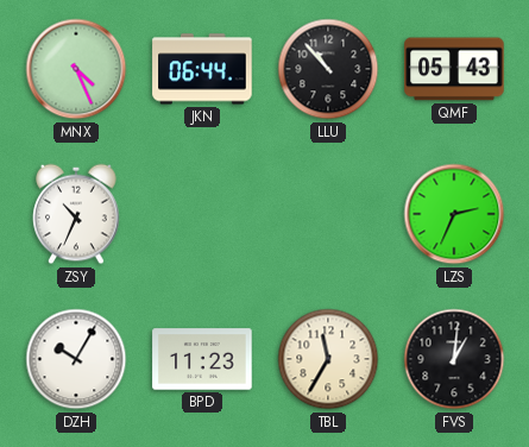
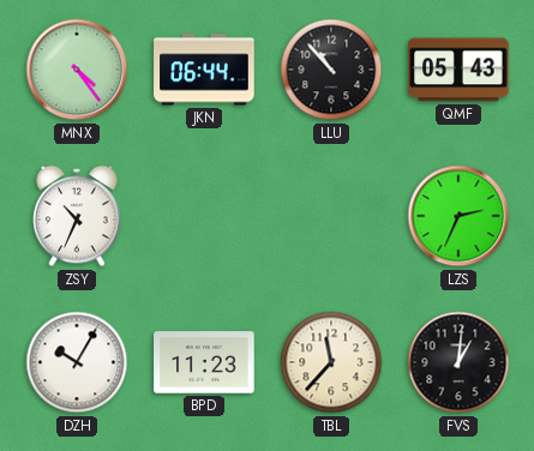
MNX: 4:26 -> 4:24
TBL: 11:35 -> 11:37
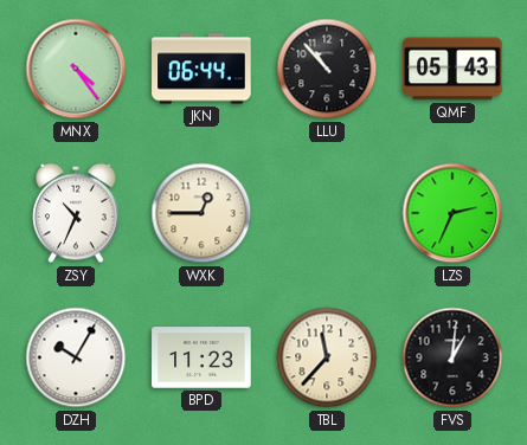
WXK: none -> 12:45
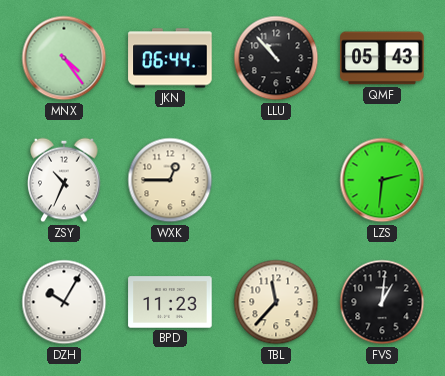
LZS: 2:34 -> 2:31
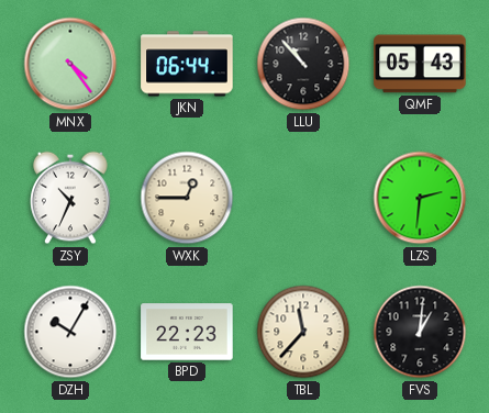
BPD: 11:23 -> 22:23
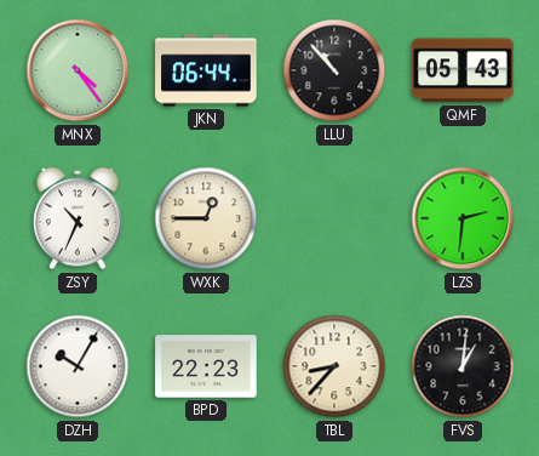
TBL: 11:37 -> 8:37
